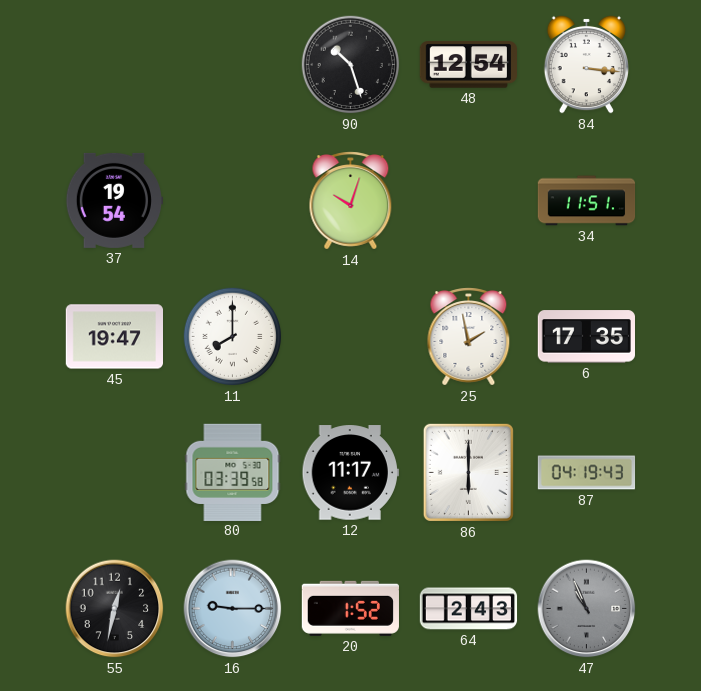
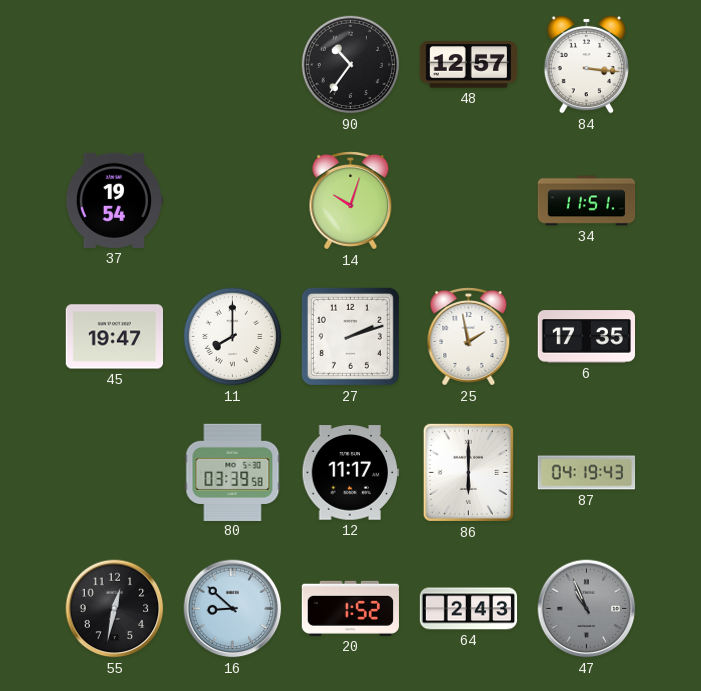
90: 10:27 -> 10:36
48: 12:54 -> 12:57
27: none -> 2:12
16: 9:15 -> 8:52
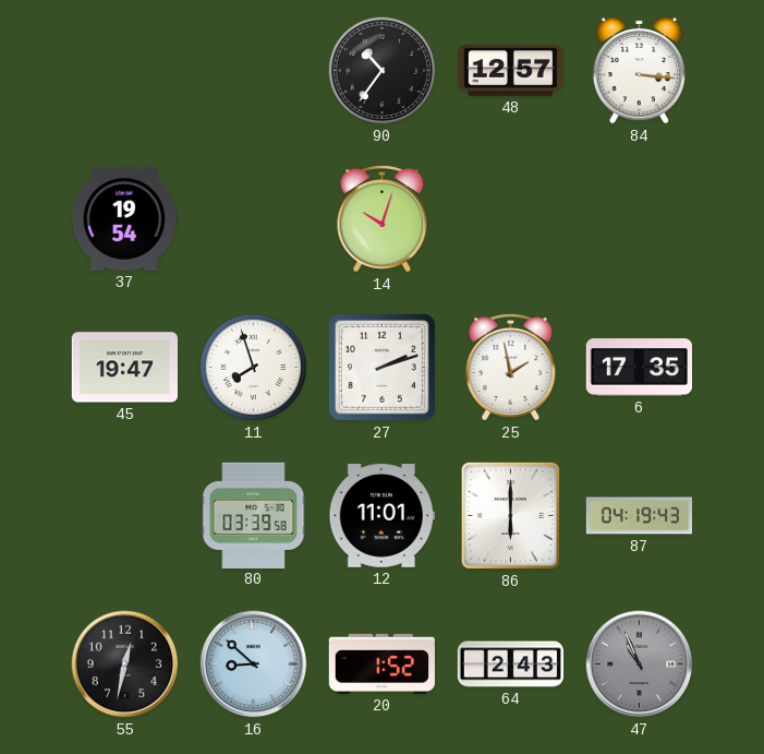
34: 11:51 -> none
11: 8:00 -> 7:57
12: 11:17 -> 11:01
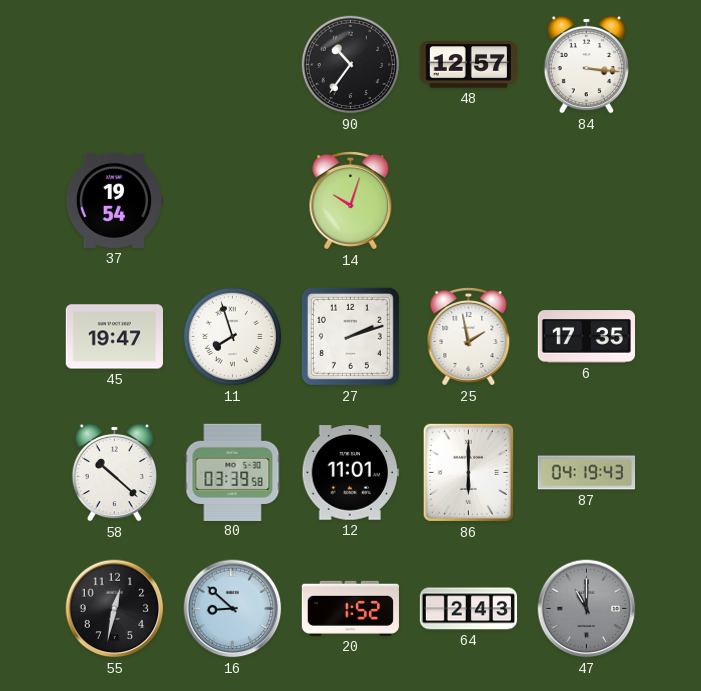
58: none -> 10:22
47: 10:56 -> 11:00
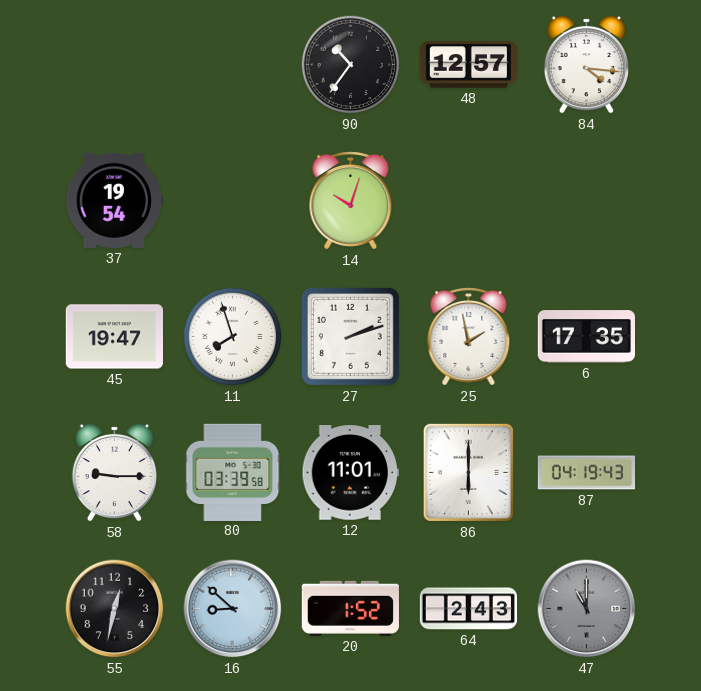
84: 3:16 -> 4:16
58: 10:22 -> 9:15
